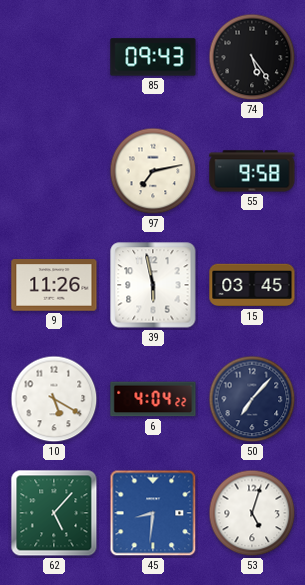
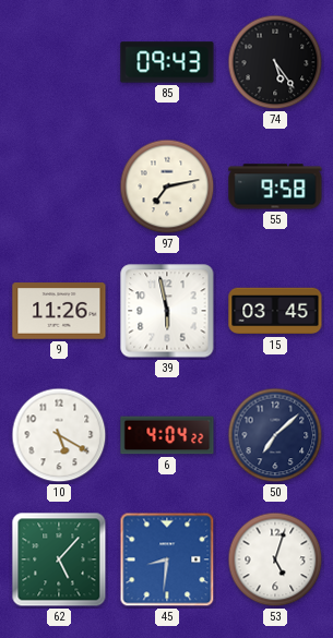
50: 7:07 -> 7:08
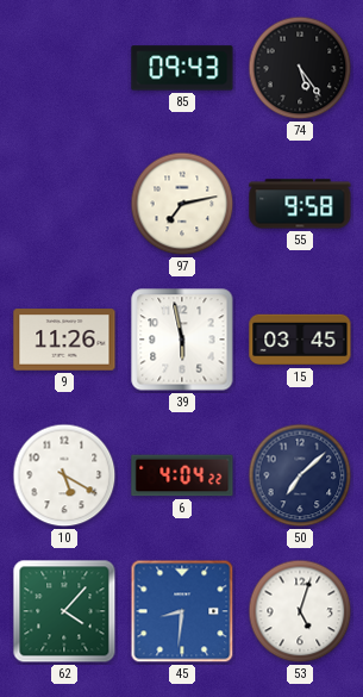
62: 5:07 -> 4:07
